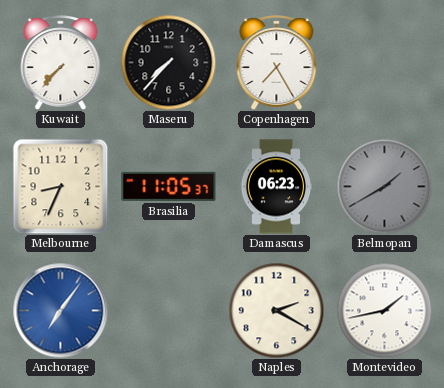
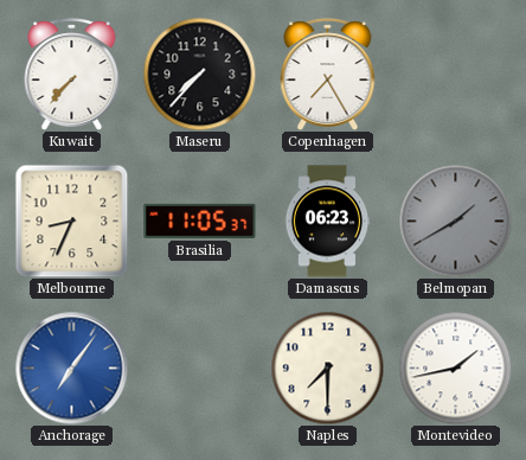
Naples: 2:20 -> 7:30
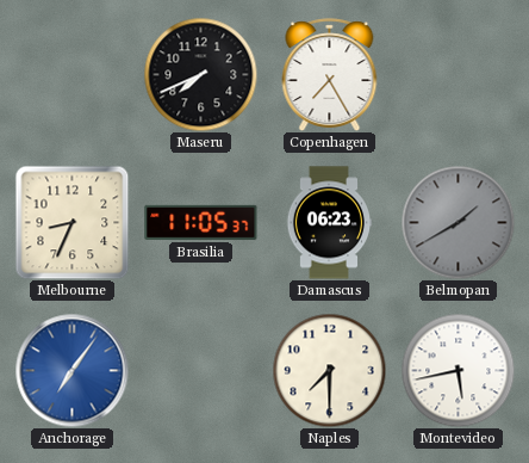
Kuwait: 7:37 -> none
Maseru: 7:37 -> 7:41
Montevideo: 1:43 -> 5:43
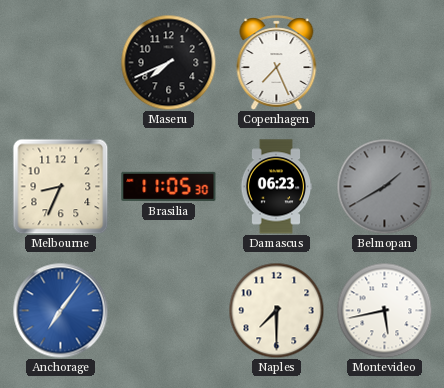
Copenhagen: 7:25 -> 7:26
Brasilia: 11:05:37 -> 11:05:30
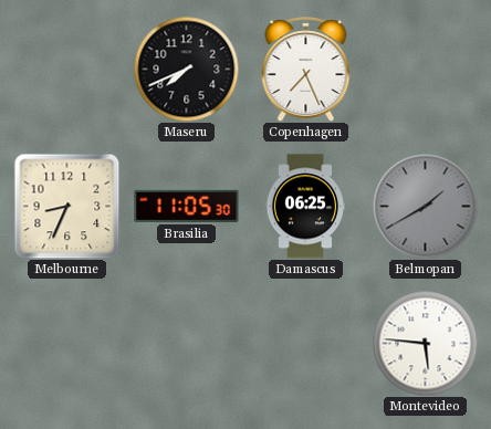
Damascus: 06:23 -> 06:25
Anchorage: 7:06 -> none
Naples: 7:30 -> none
Montevideo: 5:43 -> 5:46
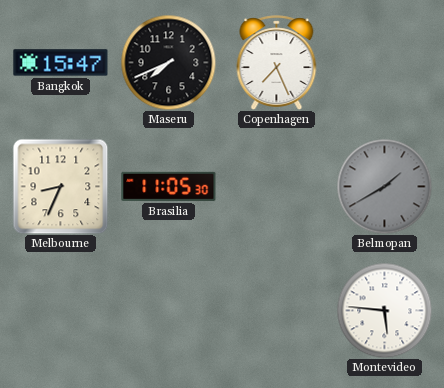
Bangkok: none -> 15:47
Damascus: 06:25 -> none
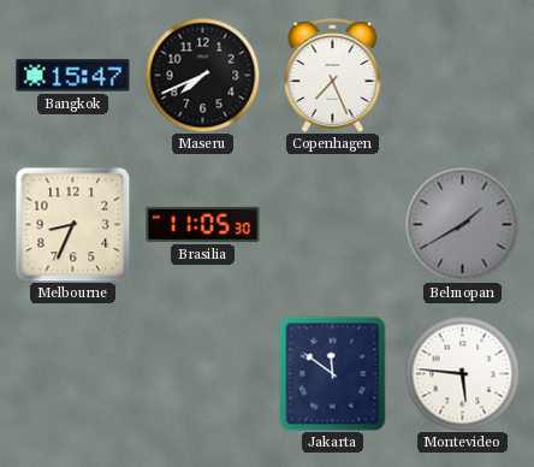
Jakarta: none -> 11:51
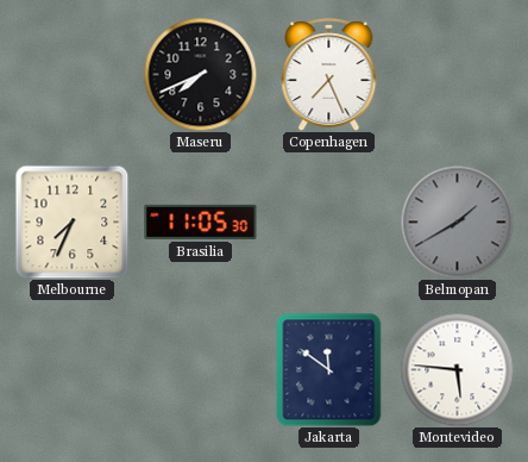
Bangkok: 15:47 -> none
Melbourne: 8:34 -> 7:34
